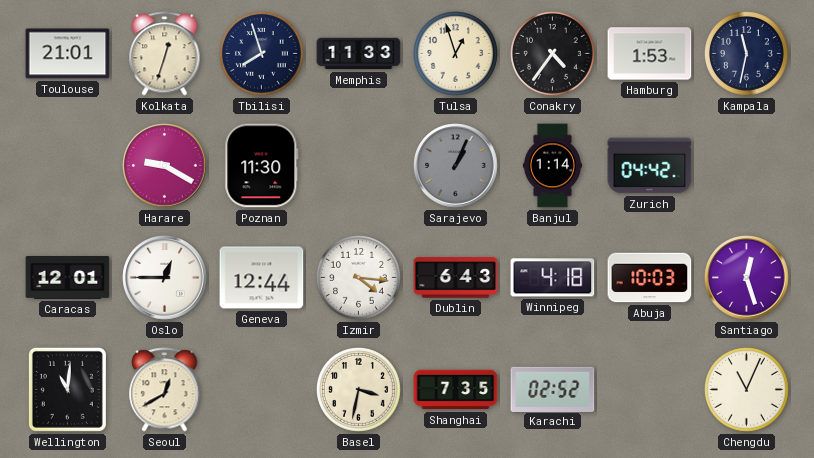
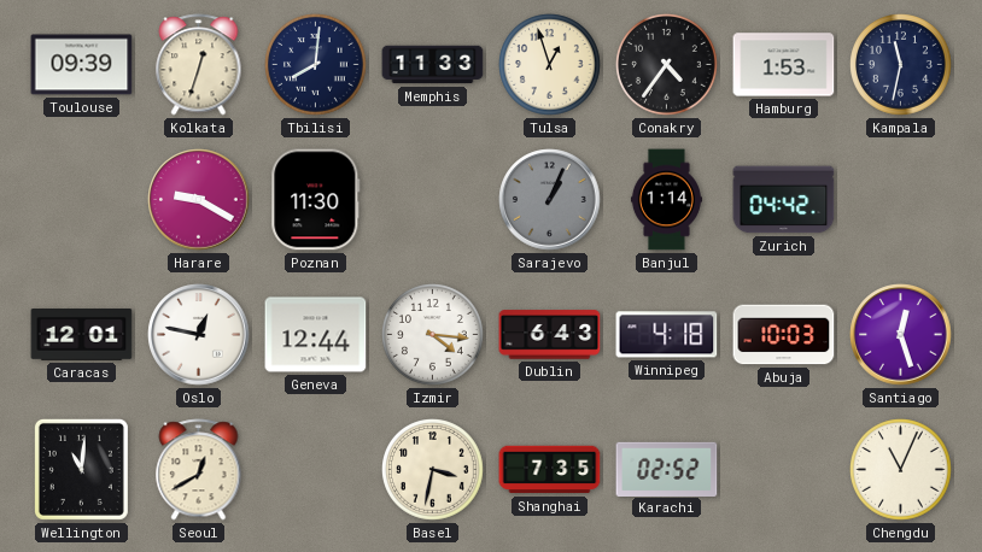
Toulouse: 21:01 -> 09:39
Tbilisi: 7:57 -> 8:01
Oslo: 12:45 -> 12:47
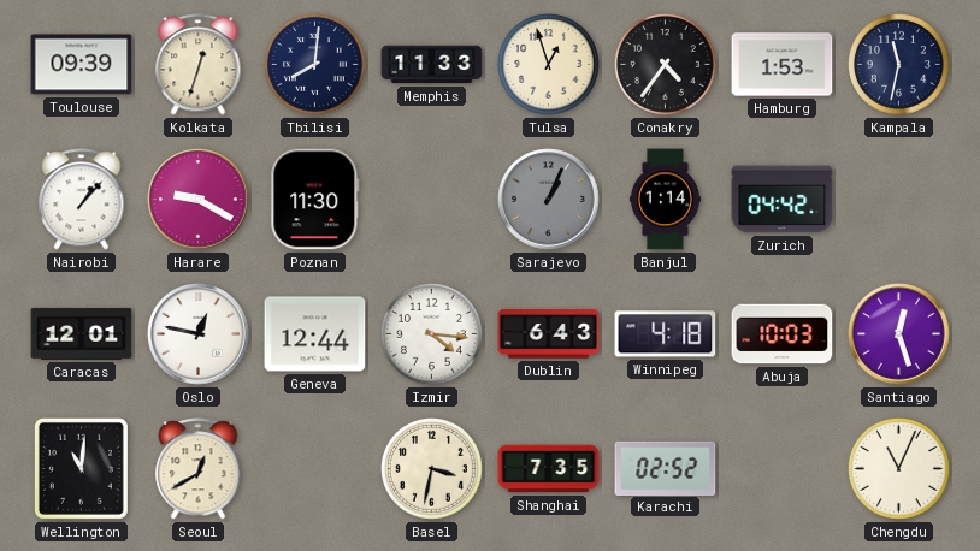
Nairobi: none -> 1:07
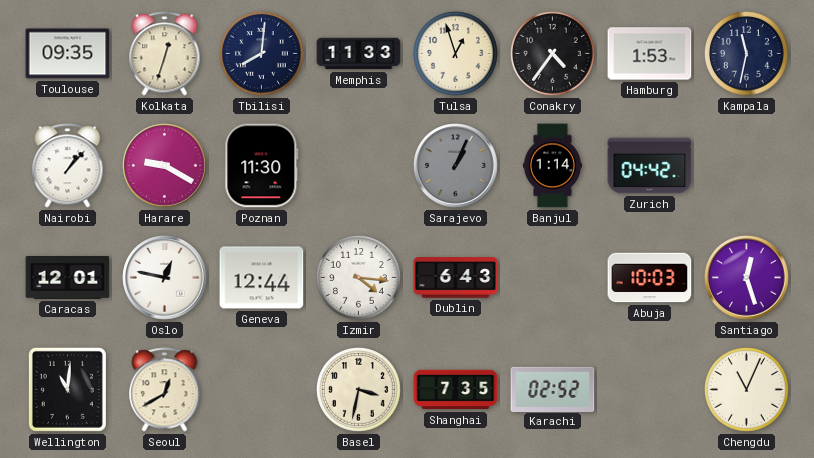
Toulouse: 09:39 -> 09:35
Winnipeg: 4:18 -> none
